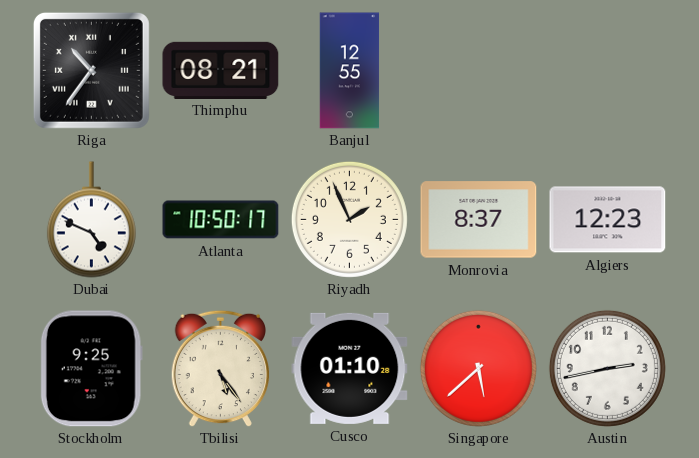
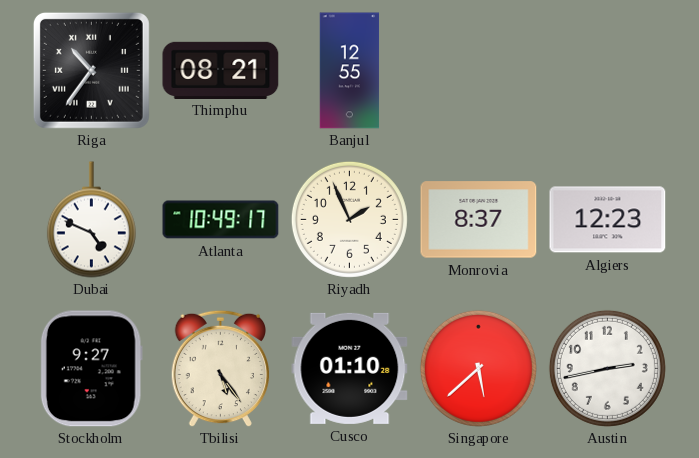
Atlanta: 10:50 -> 10:49
Stockholm: 9:25 -> 9:27
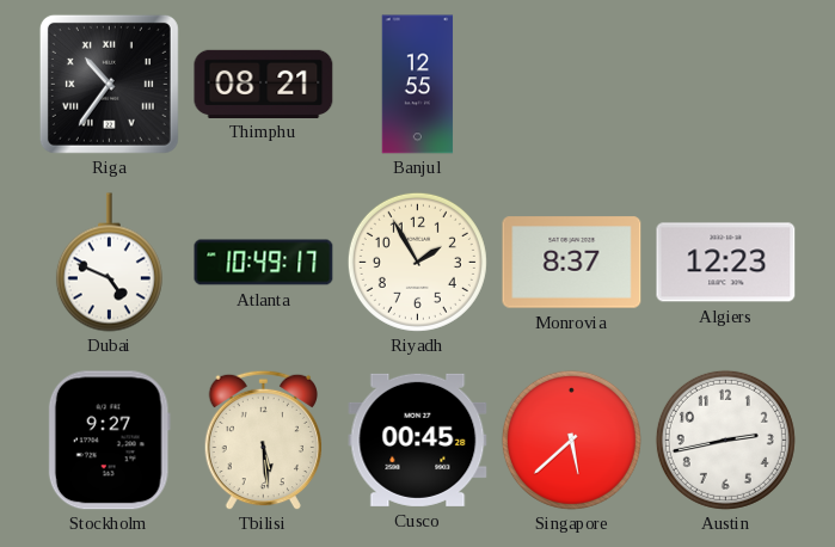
Riyadh: 1:56 -> 1:55
Tbilisi: 5:24 -> 5:29
Cusco: 01:10 -> 00:45
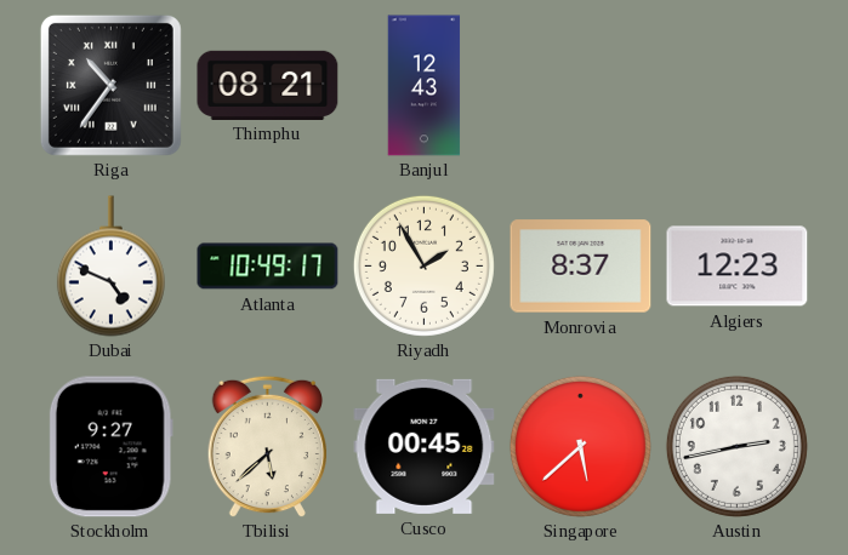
Banjul: 12:55 -> 12:43
Tbilisi: 5:29 -> 5:38
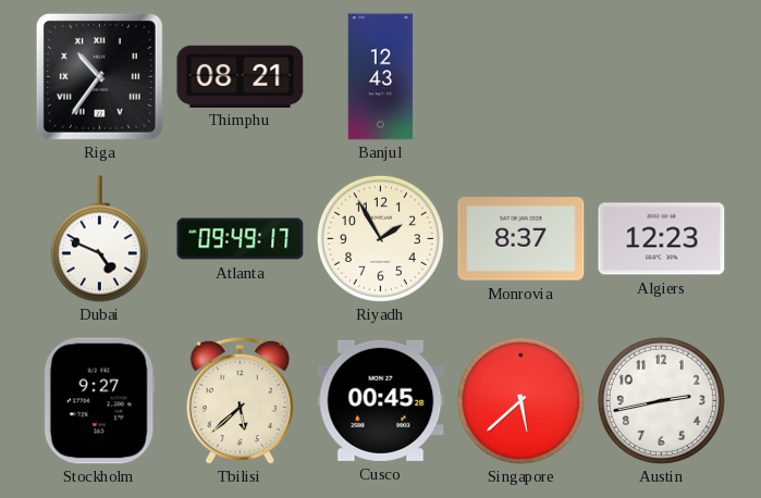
Atlanta: 10:49 -> 09:49
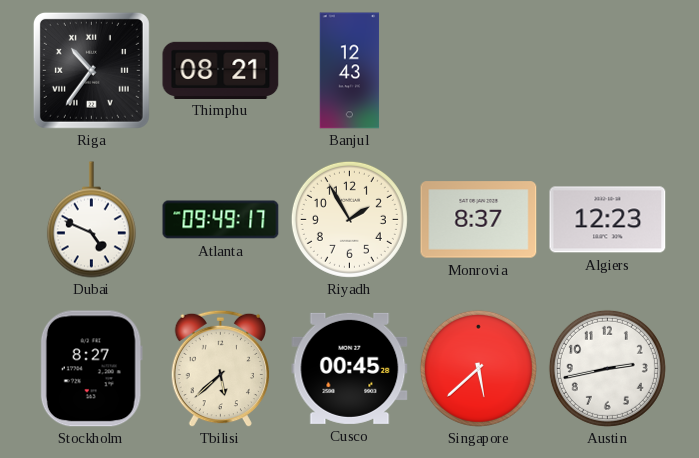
Stockholm: 9:27 -> 8:27
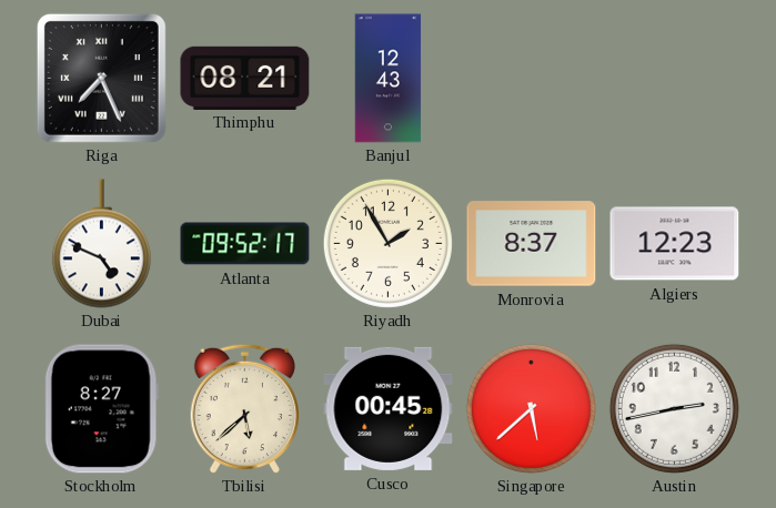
Riga: 10:36 -> 7:26
Atlanta: 09:49 -> 09:52
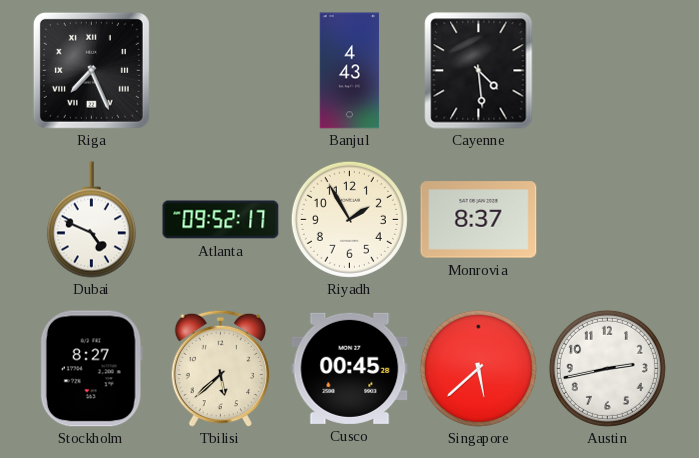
Thimphu: 08:21 -> none
Banjul: 12:43 -> 4:43
Cayenne: none -> 4:29
Algiers: 12:23 -> none
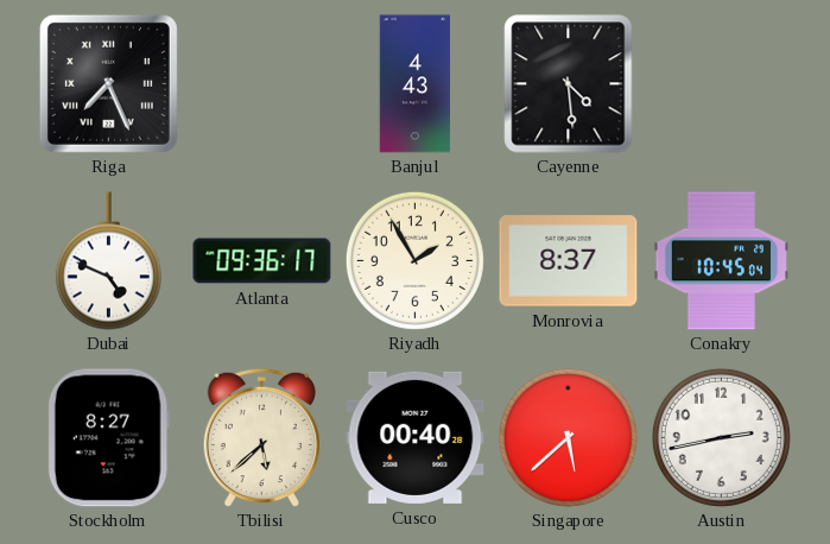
Atlanta: 09:52 -> 09:36
Conakry: none -> 10:45
Cusco: 00:45 -> 00:40
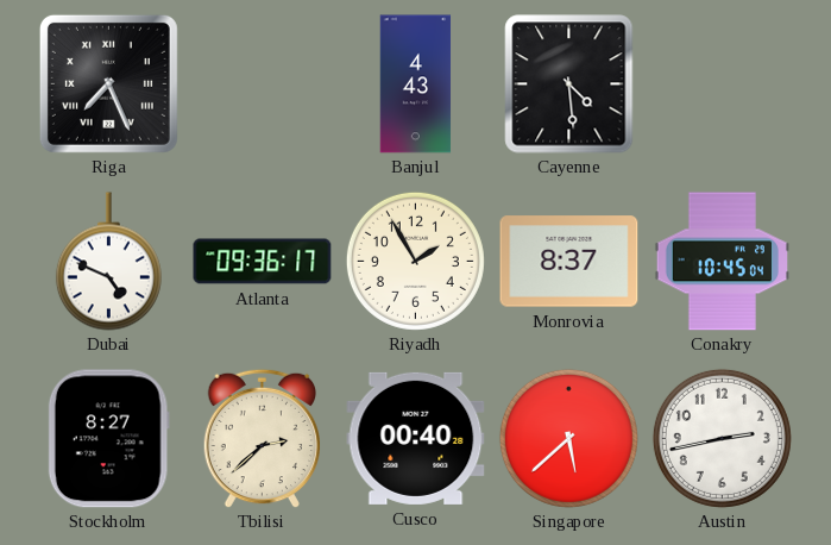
Tbilisi: 5:38 -> 2:38
